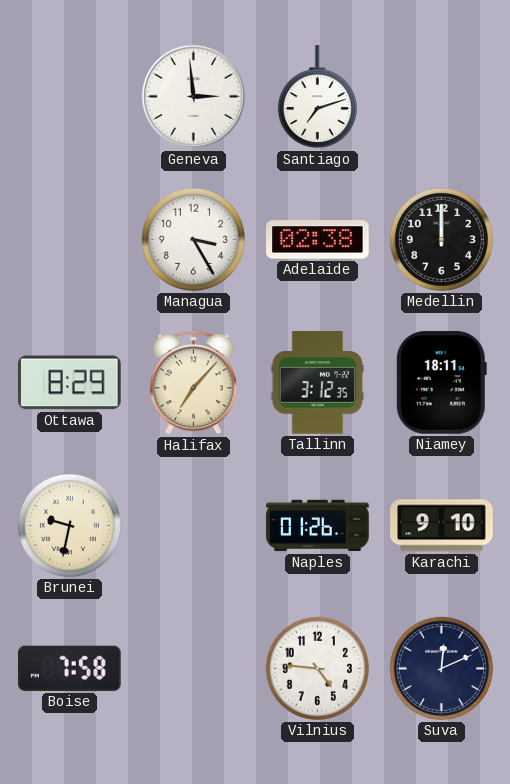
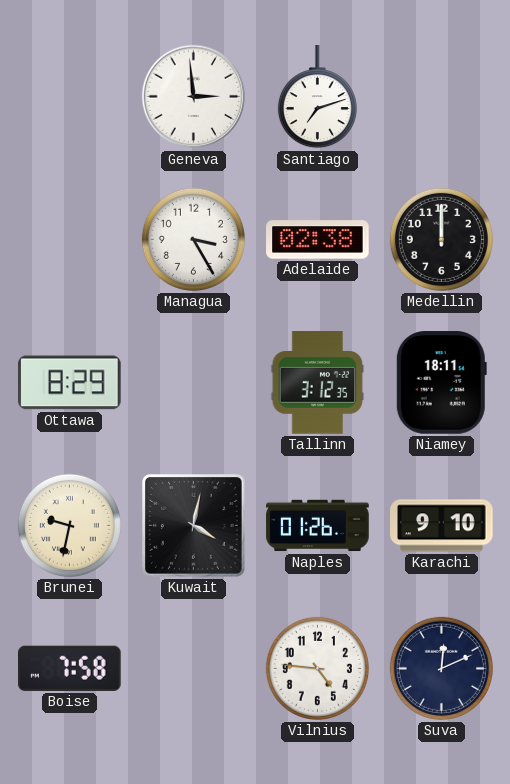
Halifax: 7:07 -> none
Kuwait: none -> 4:02
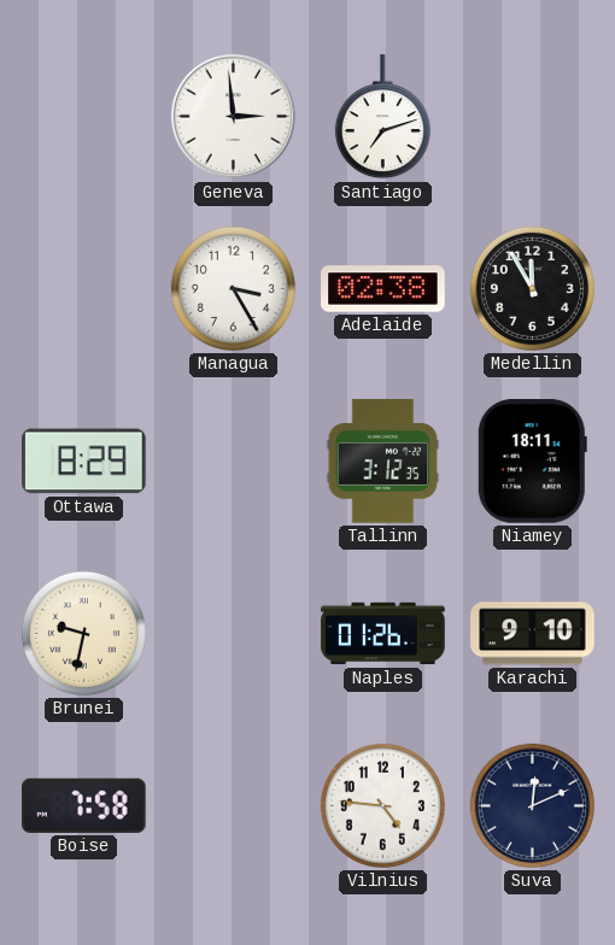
Medellin: 12:00 -> 11:55
Kuwait: 4:02 -> none
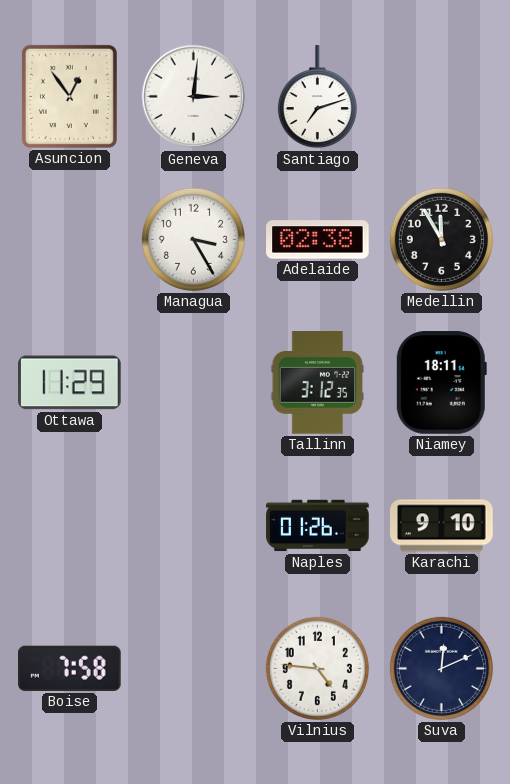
Asuncion: none -> 12:54
Geneva: 2:59 -> 3:01
Ottawa: 8:29 -> 11:29
Brunei: 9:32 -> none
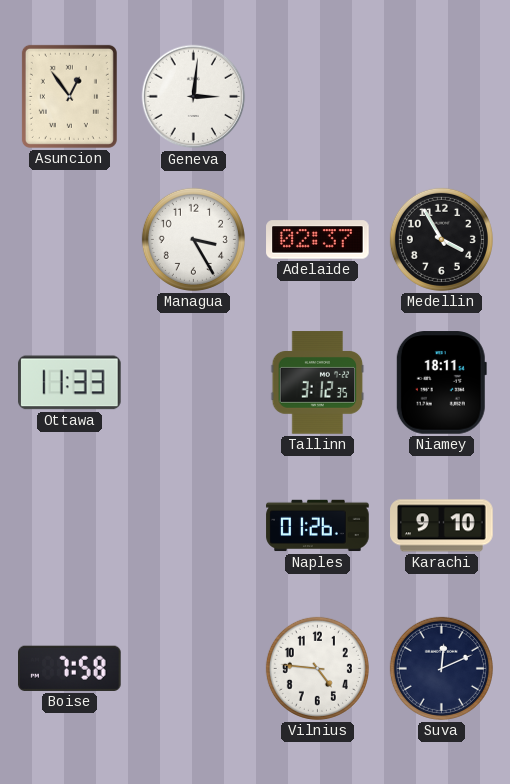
Santiago: 7:12 -> none
Adelaide: 02:38 -> 02:37
Medellin: 11:55 -> 3:55
Ottawa: 11:29 -> 11:33
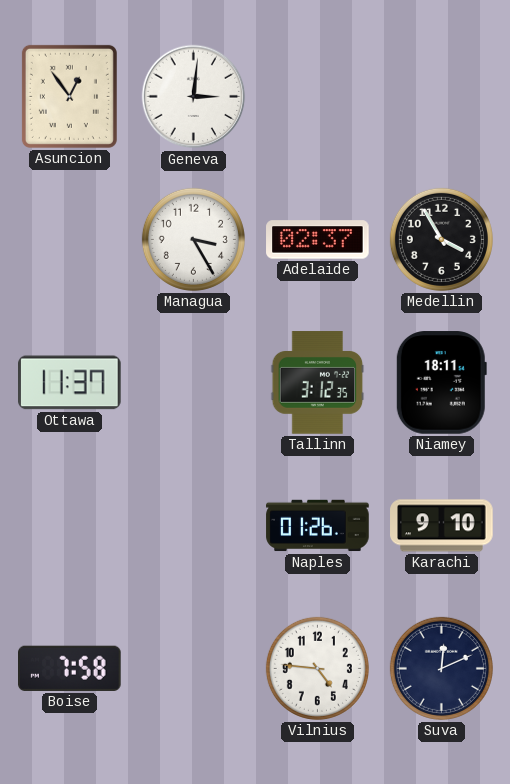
Ottawa: 11:33 -> 11:37
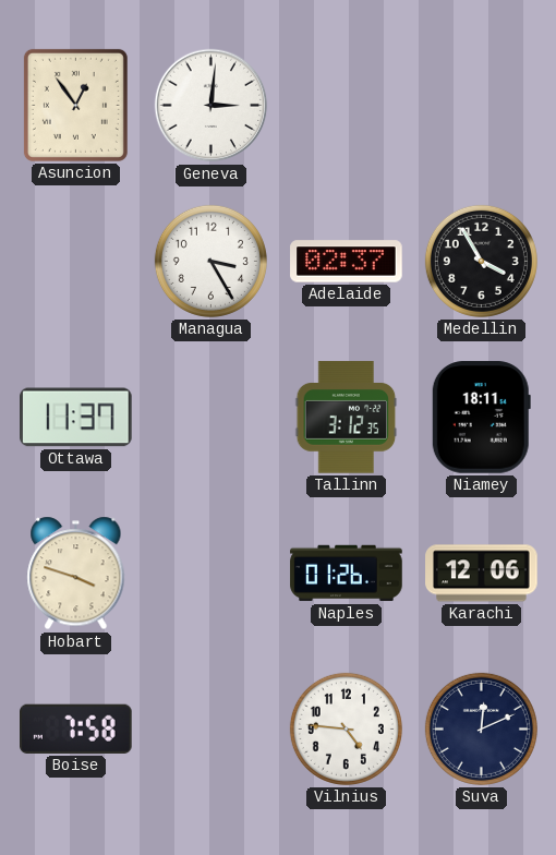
Hobart: none -> 3:48
Karachi: 9:10 -> 12:06
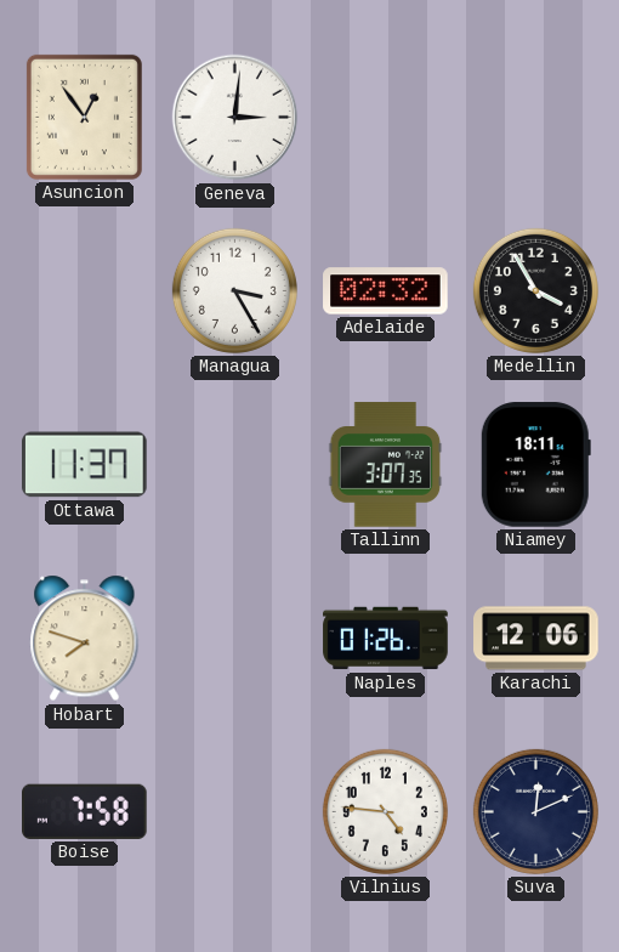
Adelaide: 02:37 -> 02:32
Tallinn: 3:12 -> 3:07
Hobart: 3:48 -> 7:48
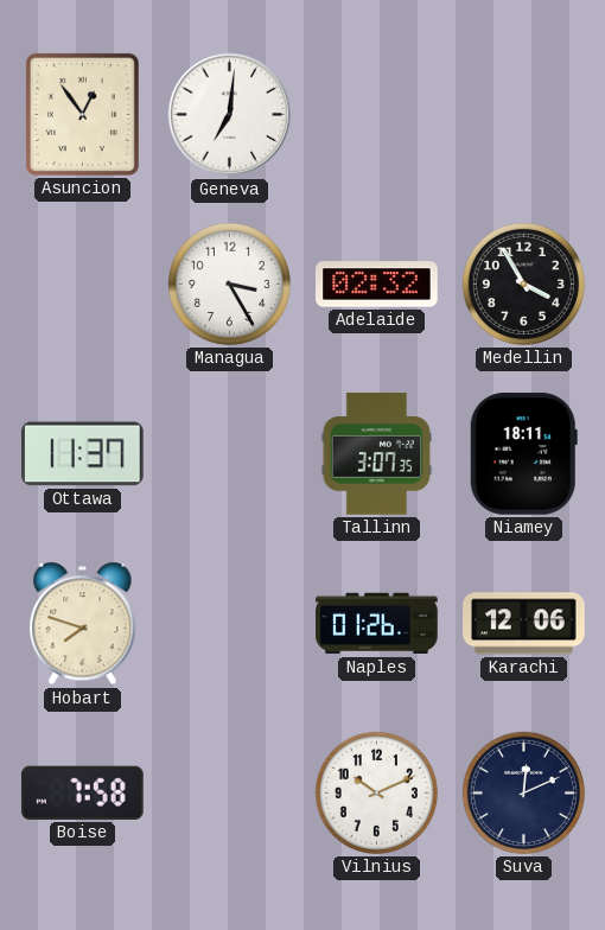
Geneva: 3:01 -> 7:01
Vilnius: 4:46 -> 10:11
